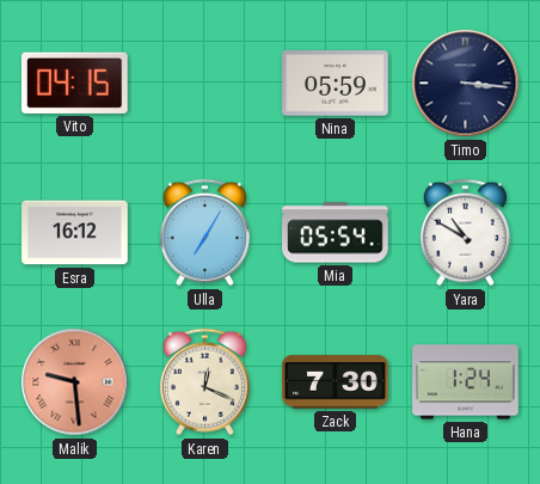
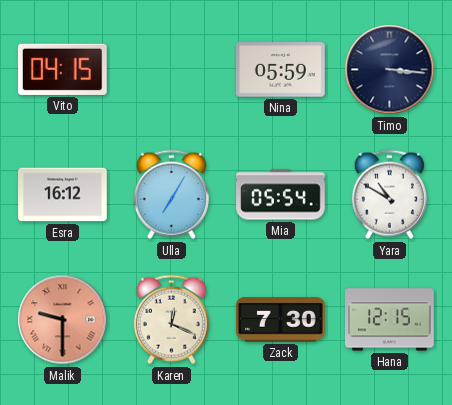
Malik: 9:29 -> 9:30
Hana: 1:24 -> 12:15
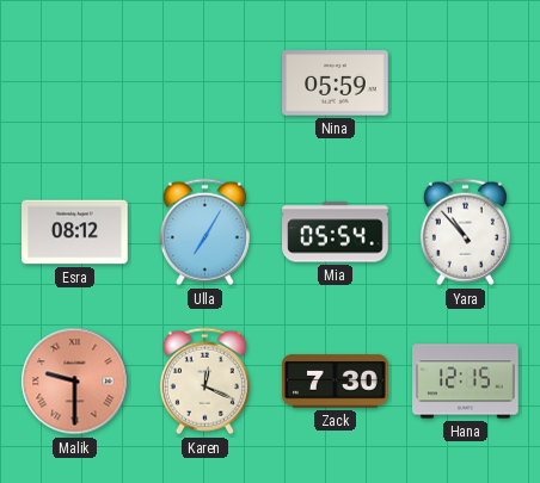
Vito: 04:15 -> none
Timo: 3:16 -> none
Esra: 16:12 -> 08:12
Yara: 10:50 -> 10:53
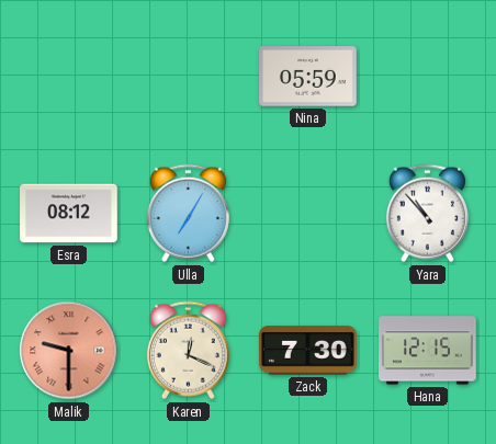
Mia: 05:54 -> none
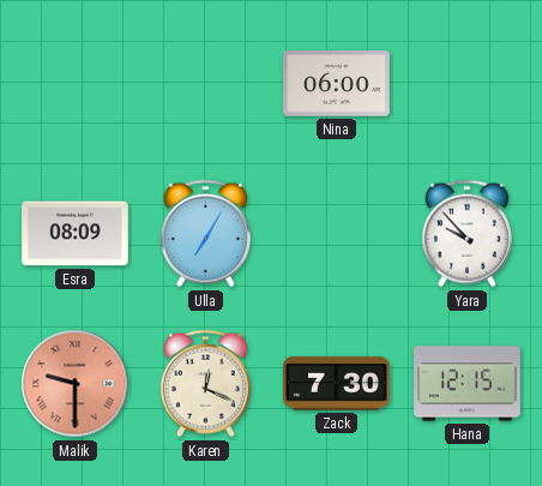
Nina: 05:59 -> 06:00
Esra: 08:12 -> 08:09
Yara: 10:53 -> 9:53
